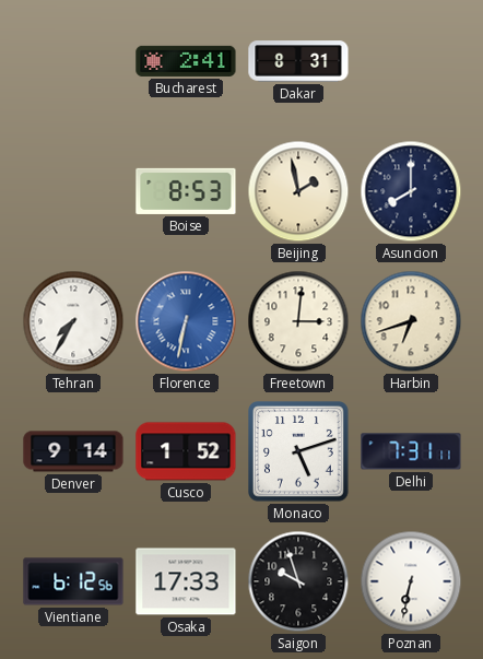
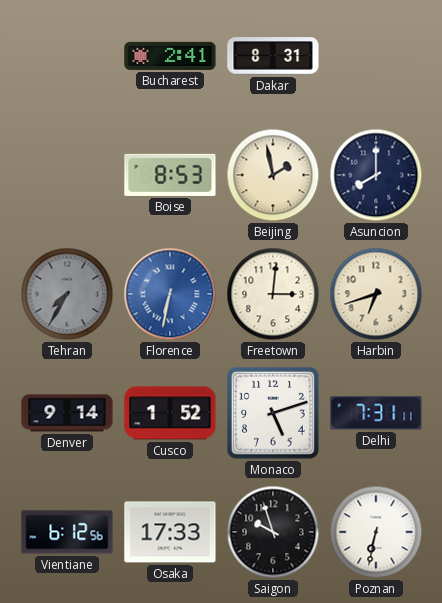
Tehran dial: white -> grey
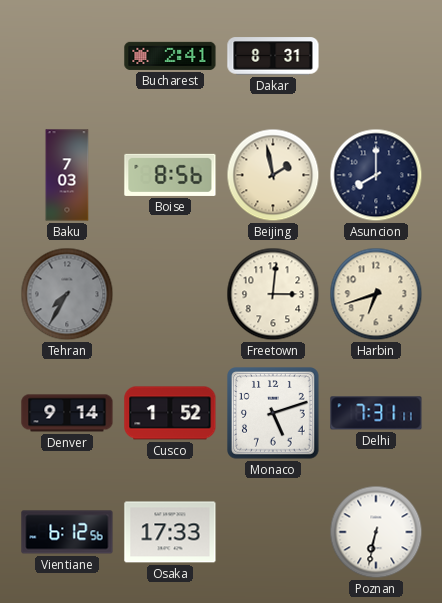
Baku: none -> 7:03
Boise: 8:53 -> 8:56
Florence: 6:32 -> none
Saigon: 9:57 -> none
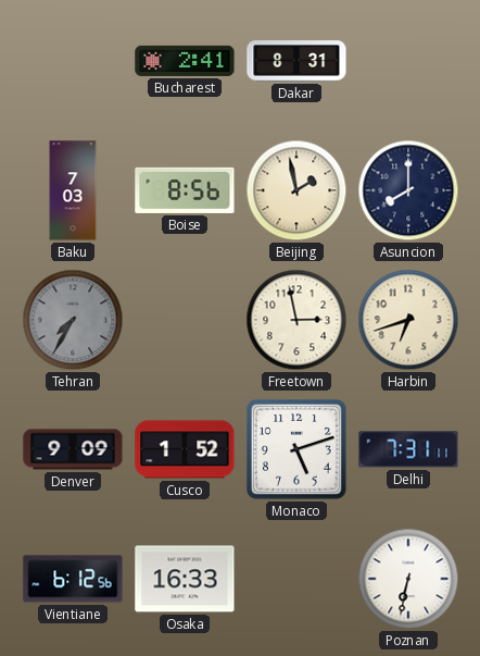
Freetown: 3:01 -> 2:58
Denver: 9:14 -> 9:09
Osaka: 17:33 -> 16:33
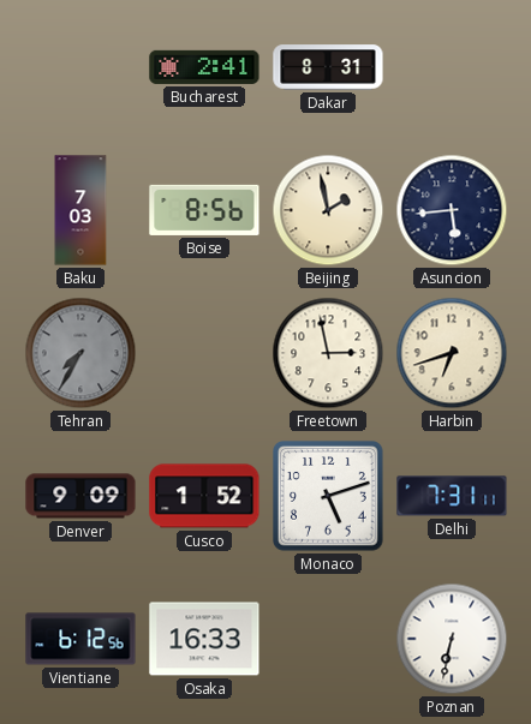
Asuncion: 8:00 -> 5:44
